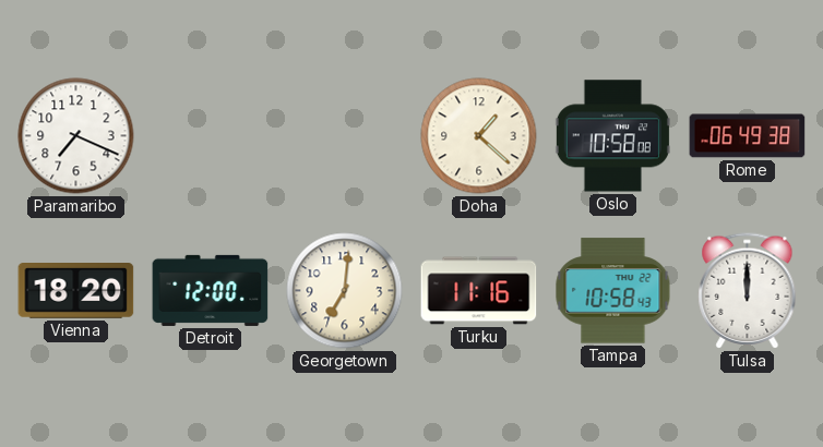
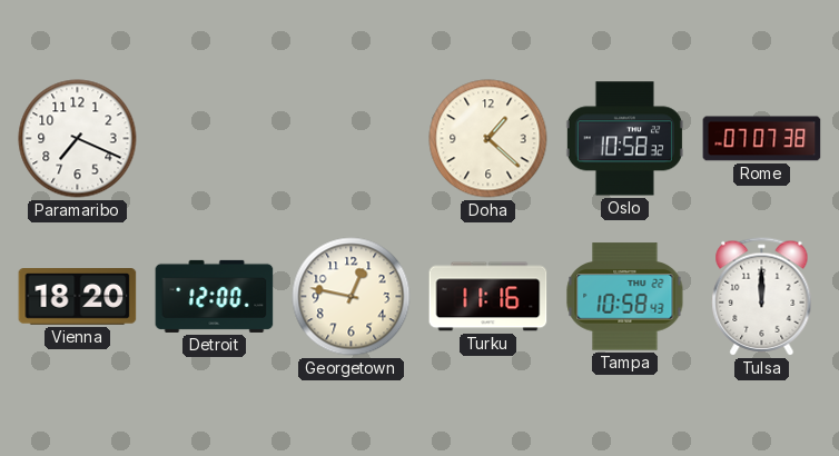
Oslo: 10:58:08 -> 10:58:32
Rome: 06:49 -> 07:07
Georgetown: 7:01 -> 12:47
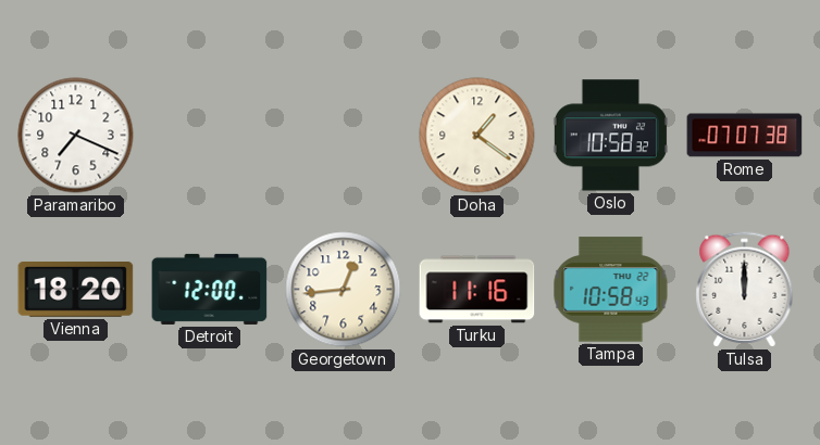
Doha: 1:22 -> 1:21
Georgetown: 12:47 -> 12:44
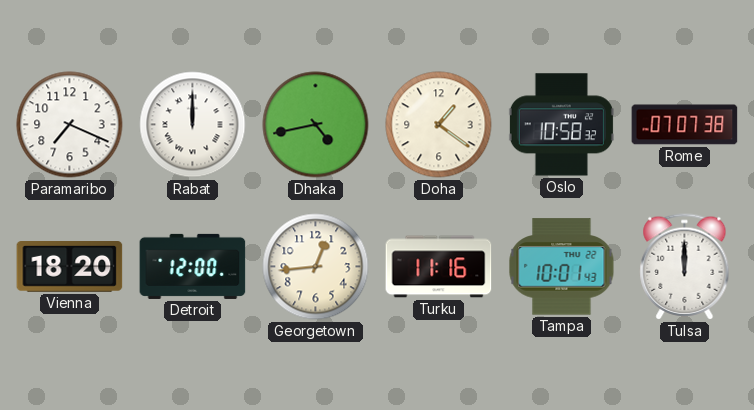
Rabat: none -> 12:00
Dhaka: none -> 4:43
Tampa: 10:58 -> 10:01
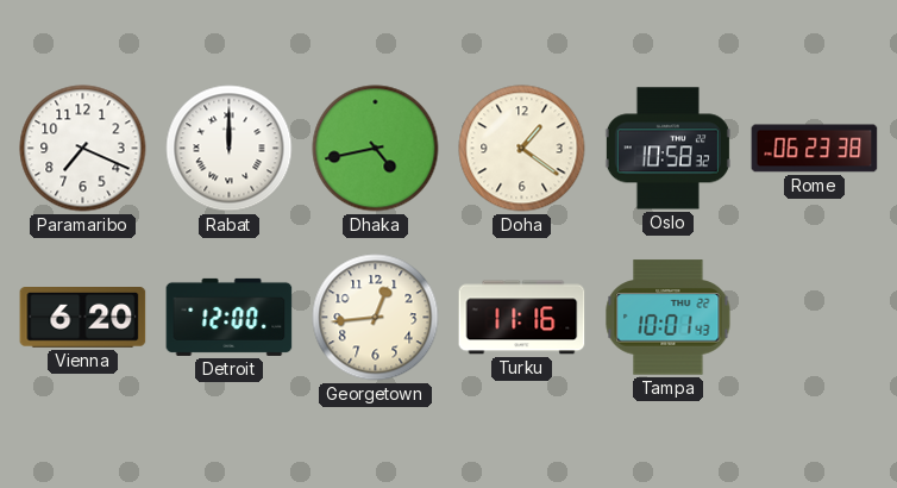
Rome: 07:07 -> 06:23
Vienna: 18:20 -> 6:20
Tulsa: 12:00 -> none
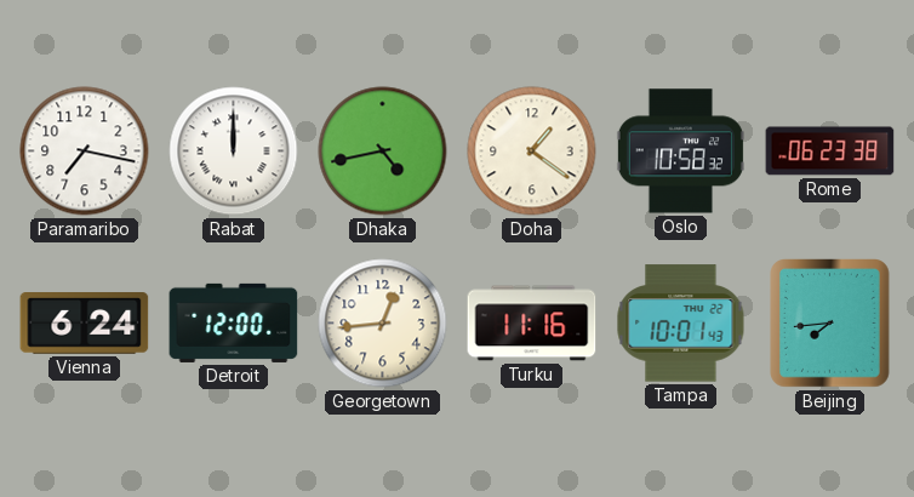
Paramaribo: 7:19 -> 7:17
Vienna: 6:20 -> 6:24
Beijing: none -> 7:44
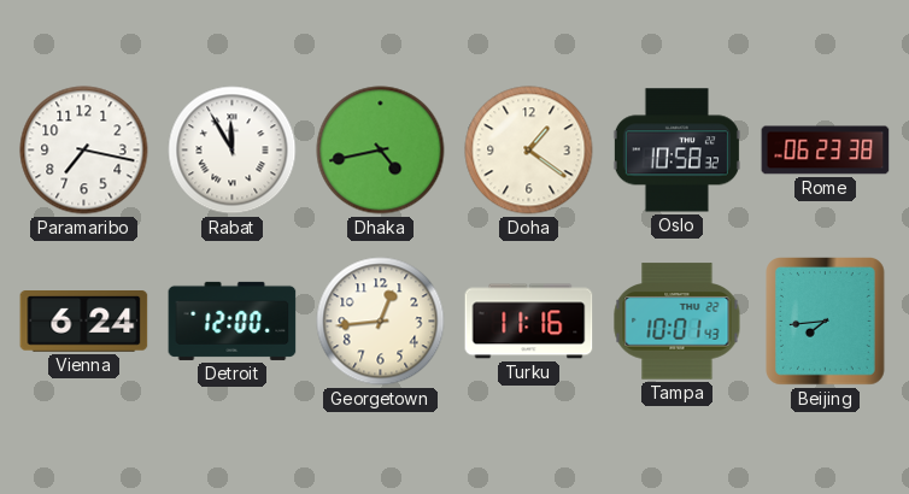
Rabat: 12:00 -> 11:55
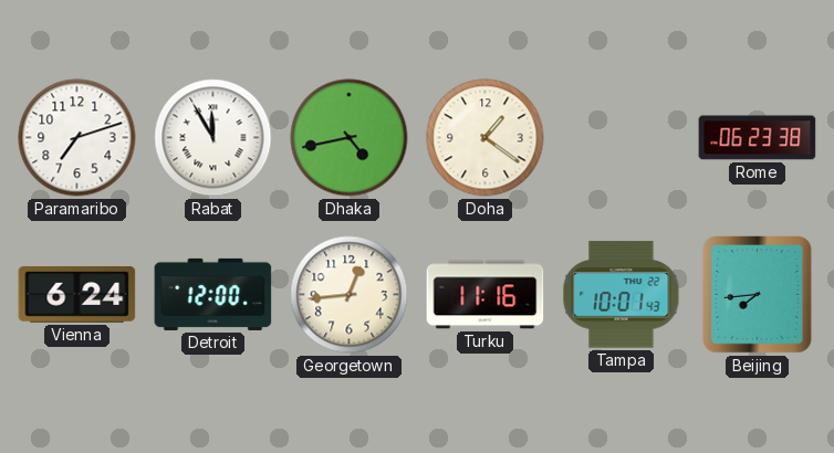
Paramaribo: 7:17 -> 7:12
Oslo: 10:58 -> none
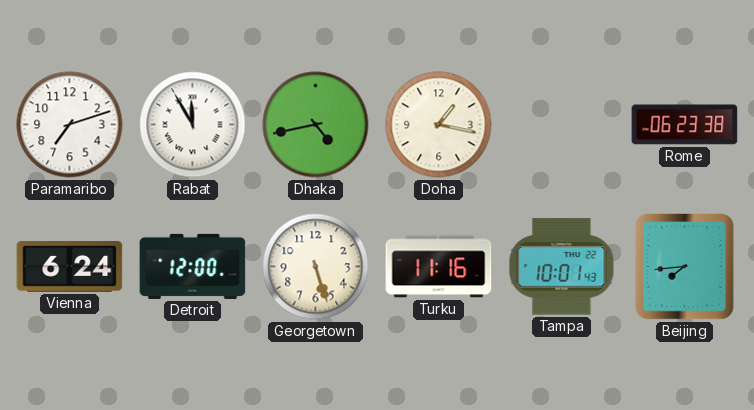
Doha: 1:21 -> 1:17
Georgetown: 12:44 -> 5:27
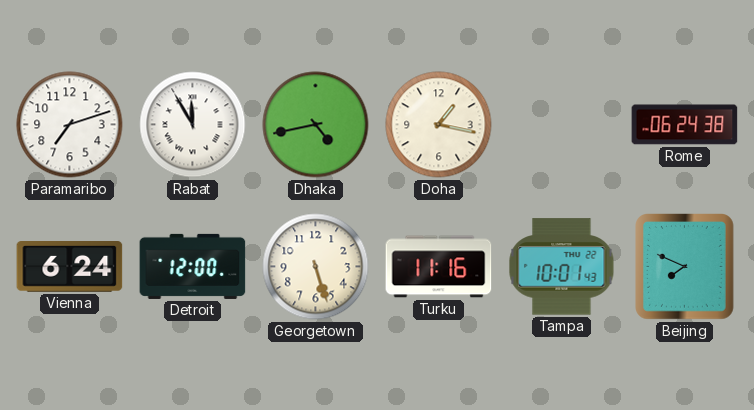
Rome: 06:23 -> 06:24
Beijing: 7:44 -> 7:49
